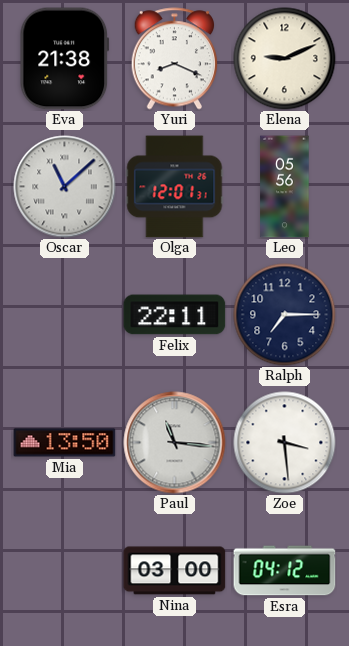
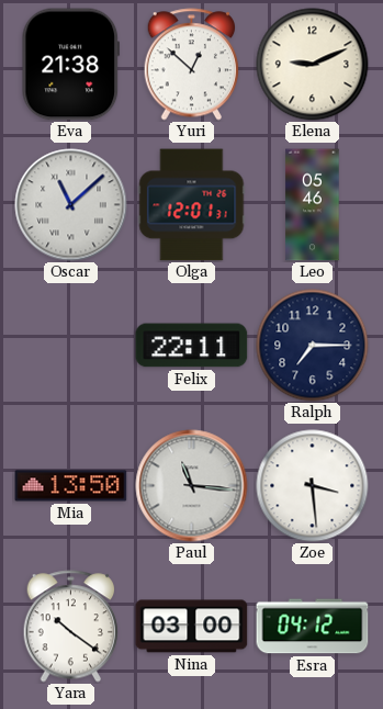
Yuri: 8:19 -> 12:52
Leo: 05:56 -> 05:46
Yara: none -> 10:21
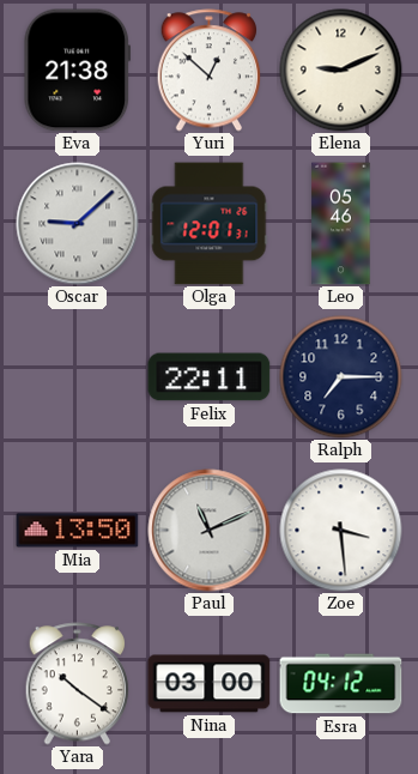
Oscar: 11:08 -> 9:08
Paul: 11:16 -> 11:11
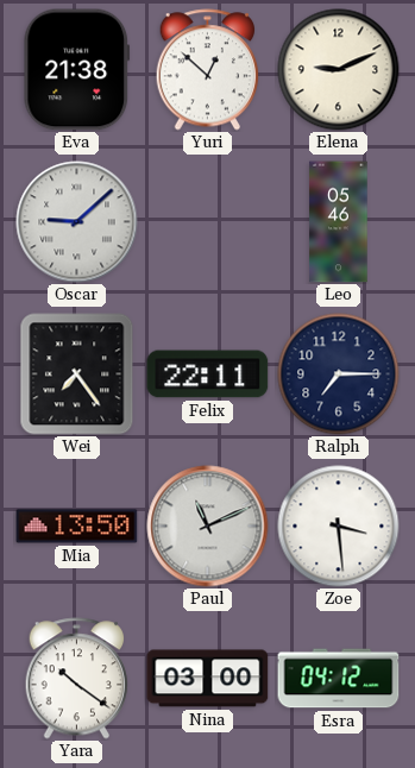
Olga: 12:01 -> none
Wei: none -> 7:24
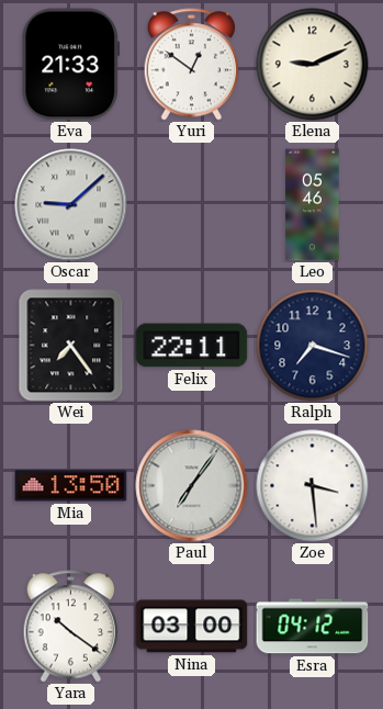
Eva: 21:38 -> 21:33
Yuri: 12:52 -> 12:51
Ralph: 7:15 -> 7:18
Paul: 11:11 -> 7:06
